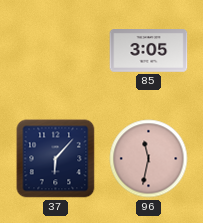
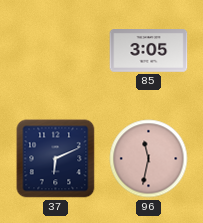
37: 6:07 -> 6:11
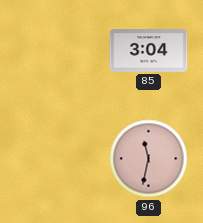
85: 3:05 -> 3:04
37: 6:11 -> none
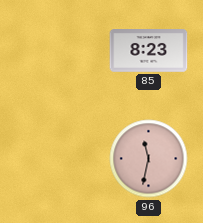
85: 3:04 -> 8:23
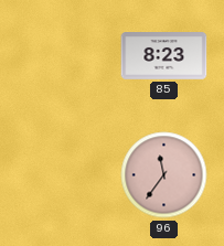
96: 11:32 -> 11:36
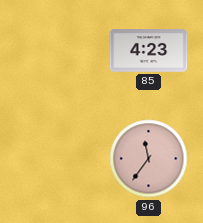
85: 8:23 -> 4:23
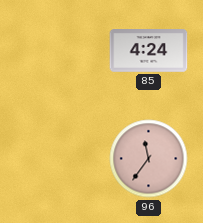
85: 4:23 -> 4:24
